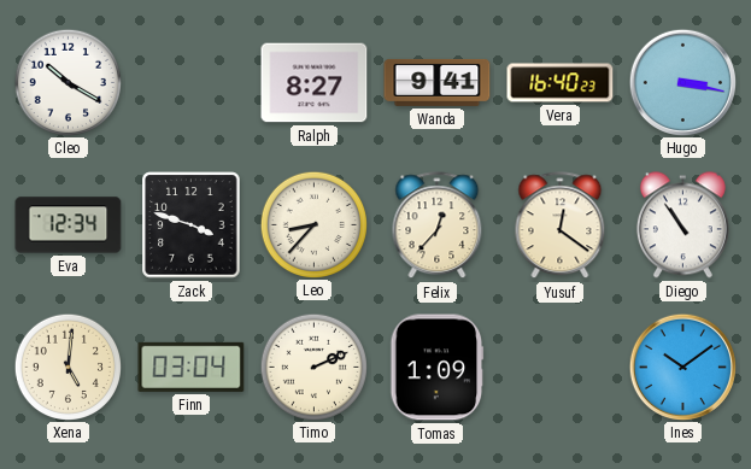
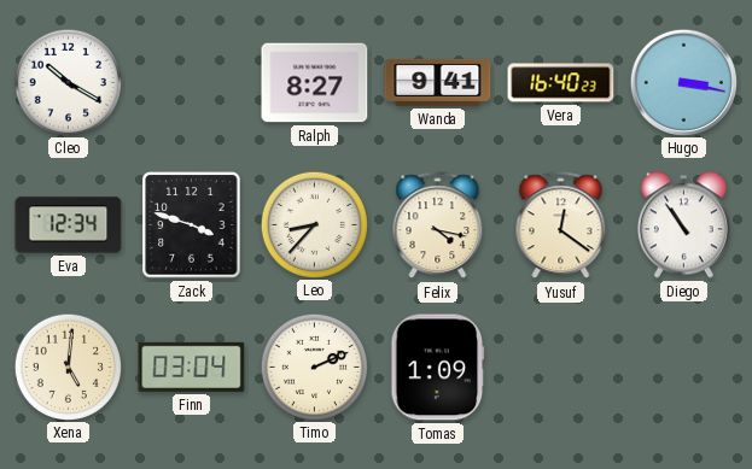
Felix: 12:37 -> 4:17
Ines: 10:09 -> none
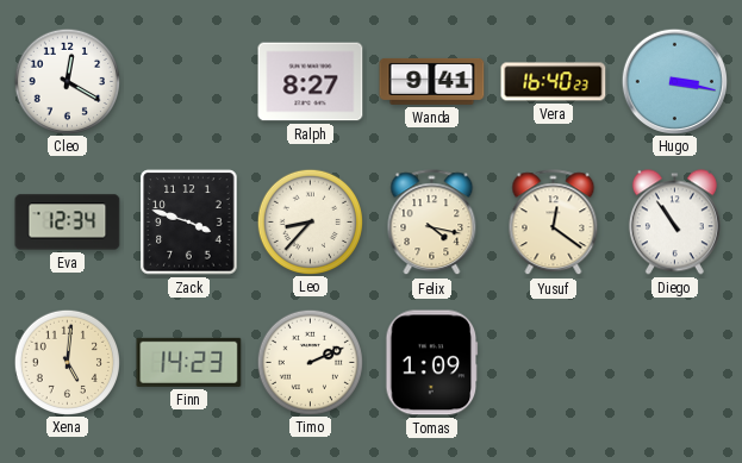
Cleo: 10:20 -> 12:20
Finn: 03:04 -> 14:23
